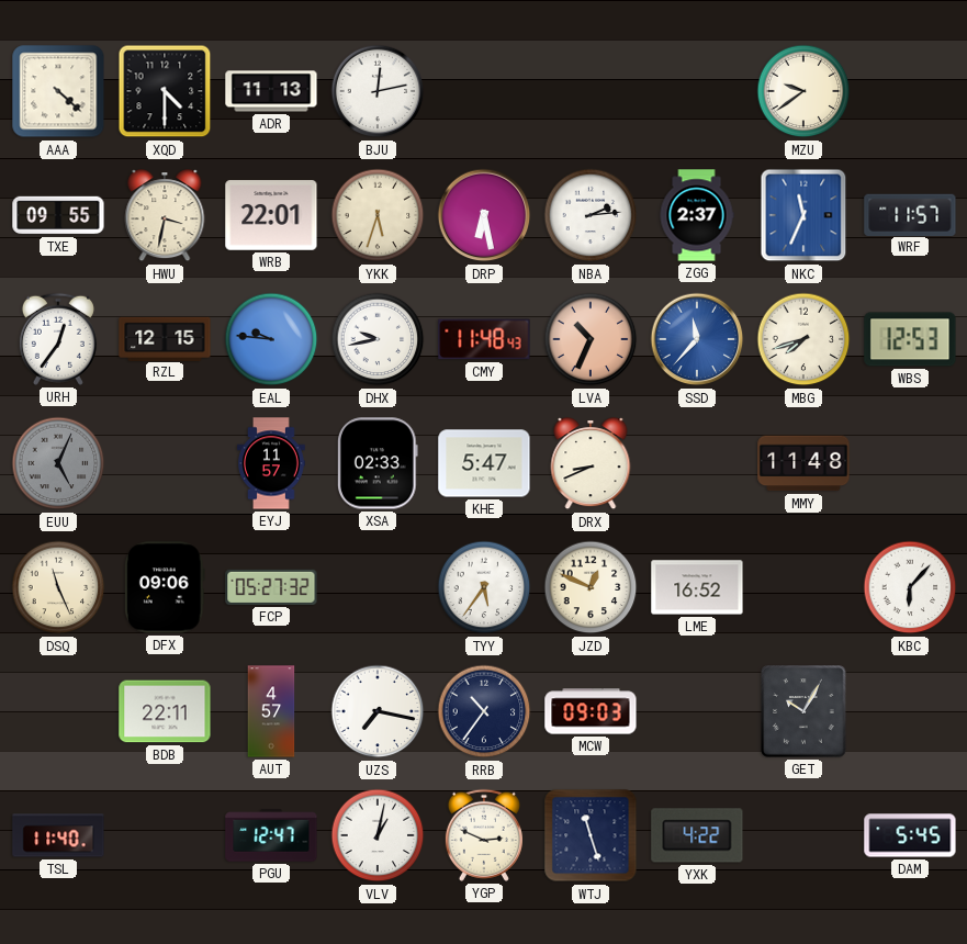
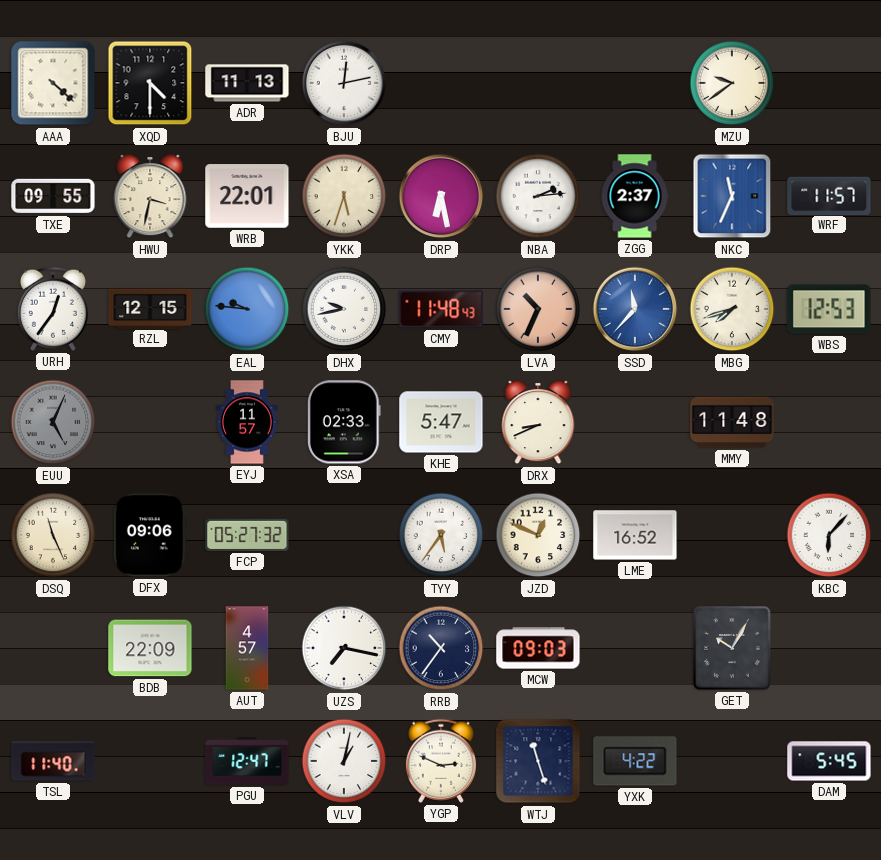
BDB: 22:11 -> 22:09
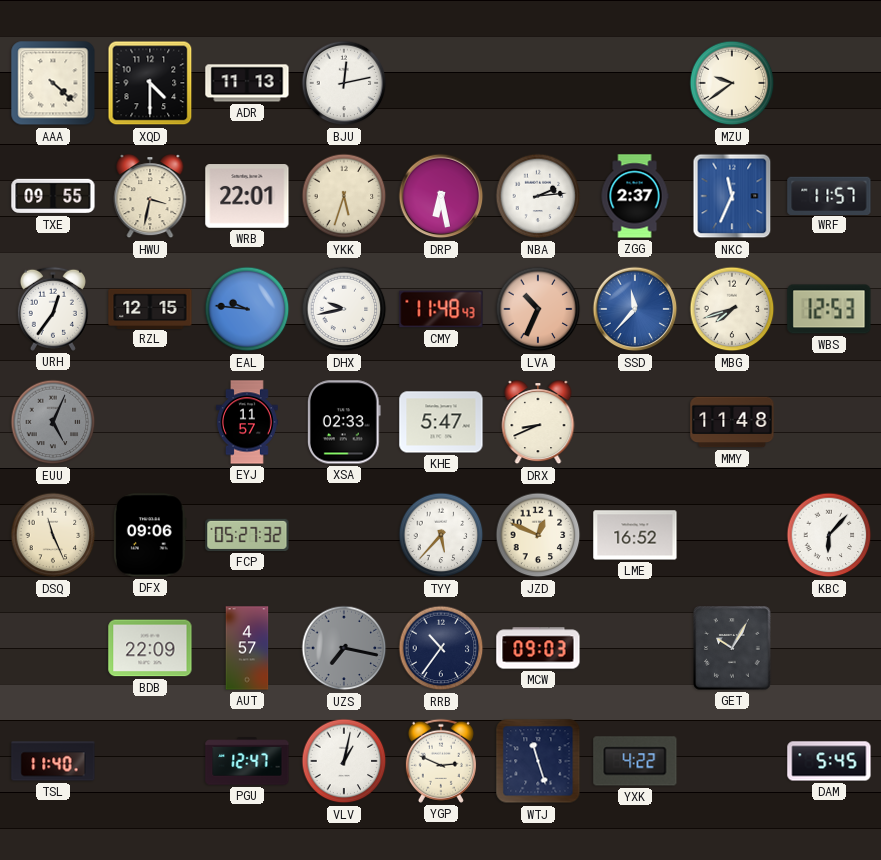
TYY: 5:36 -> 5:37
UZS dial: white -> grey
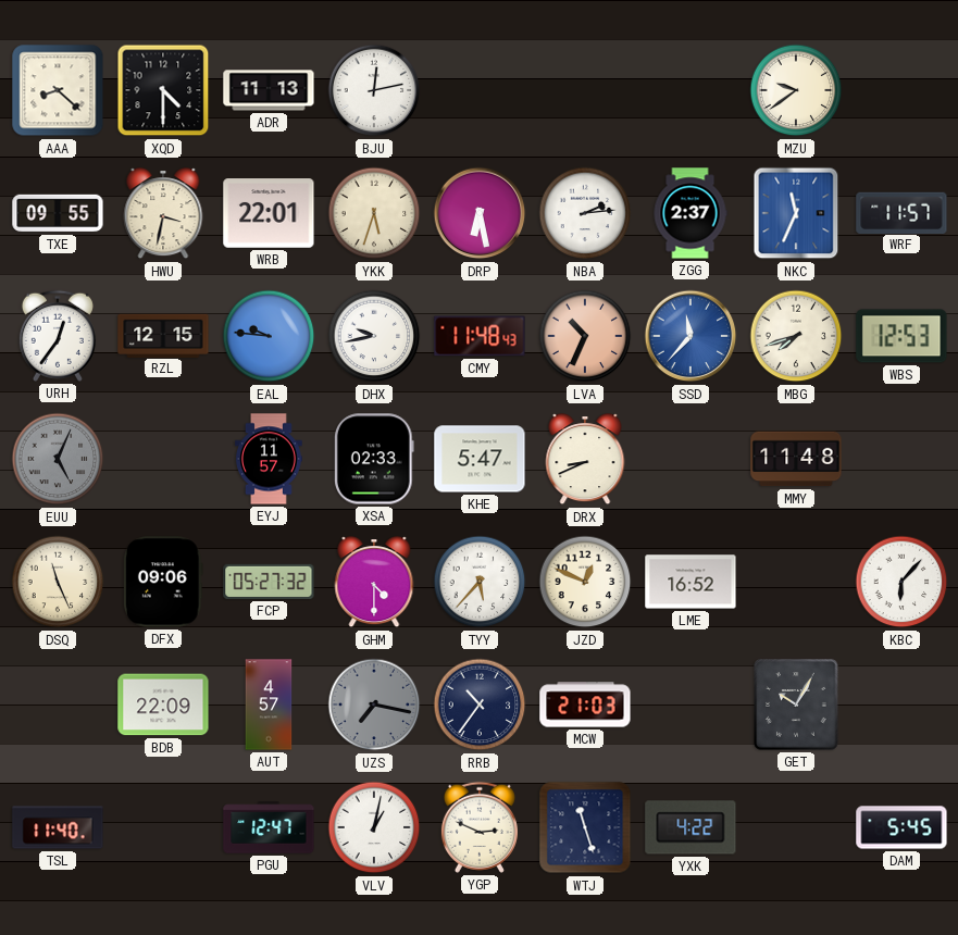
AAA: 4:22 -> 8:22
GHM: none -> 4:30
MCW: 09:03 -> 21:03
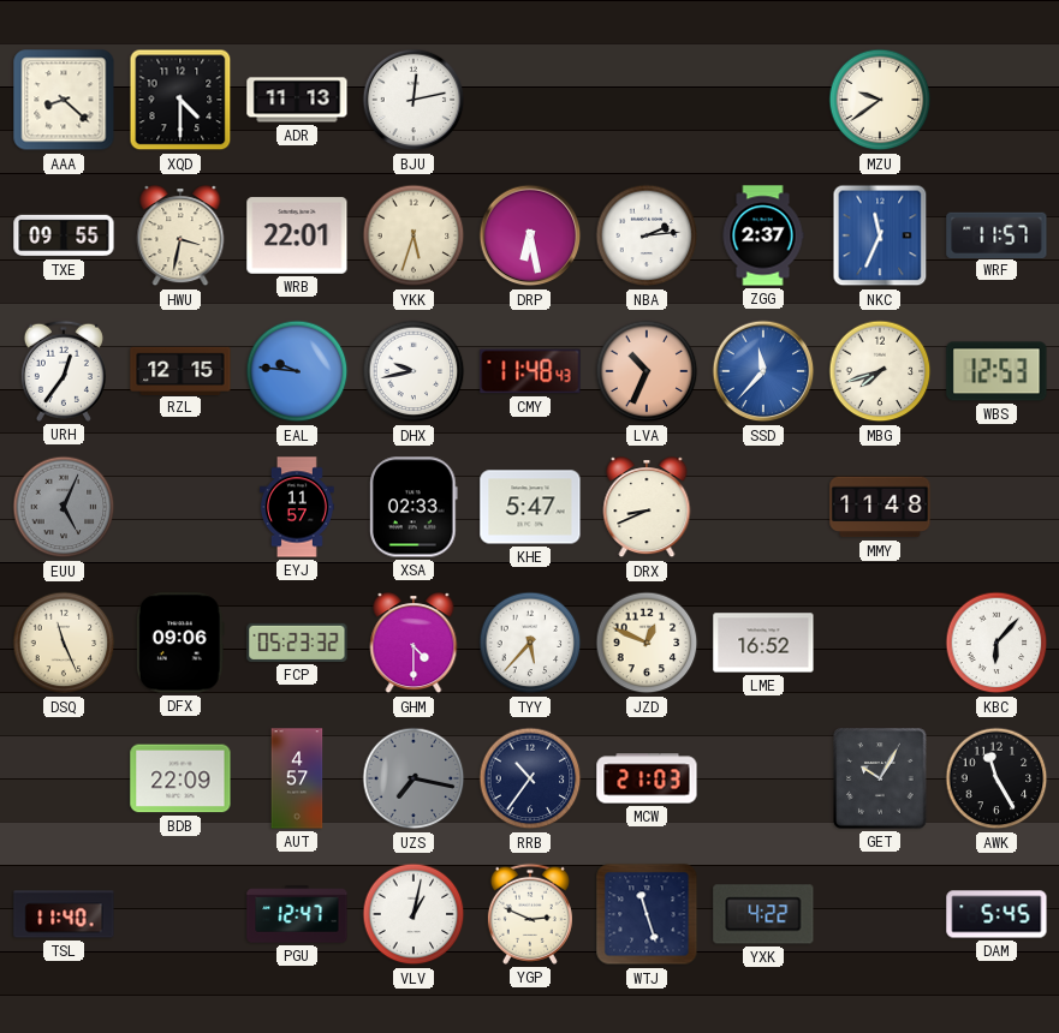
FCP: 05:27 -> 05:23
AWK: none -> 11:25
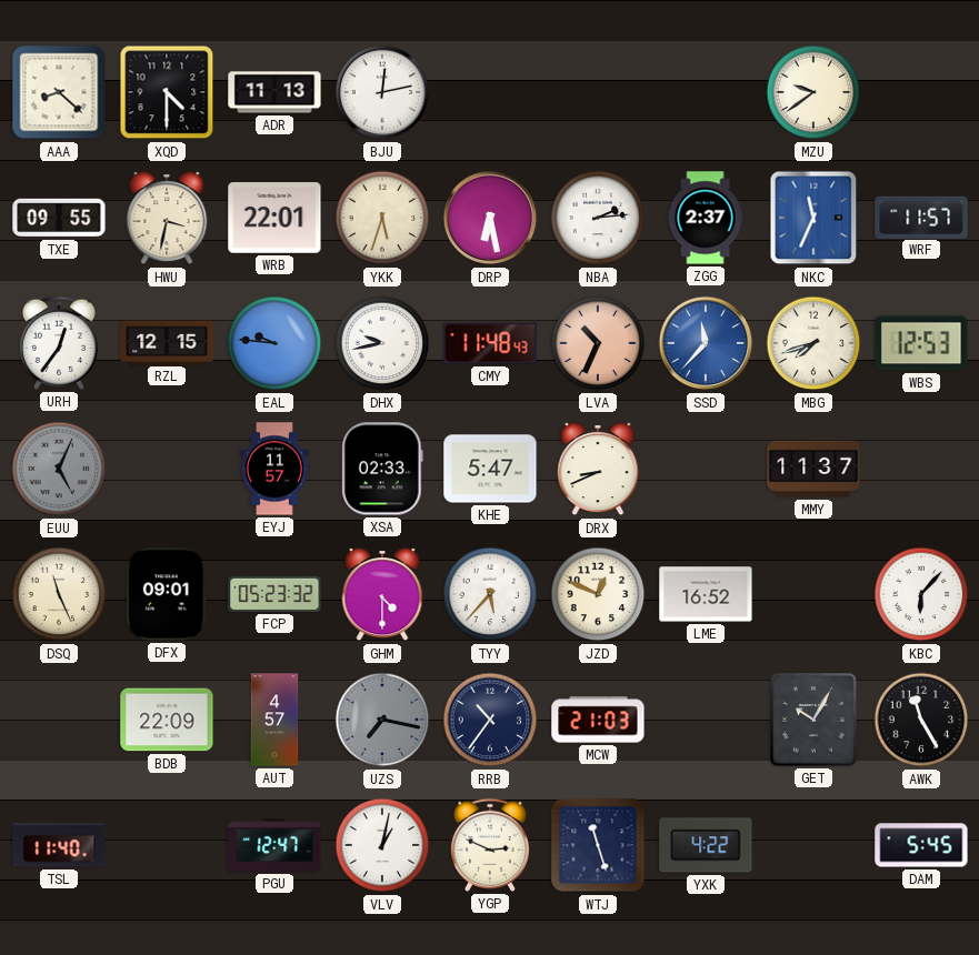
MMY: 11:48 -> 11:37
DFX: 09:06 -> 09:01
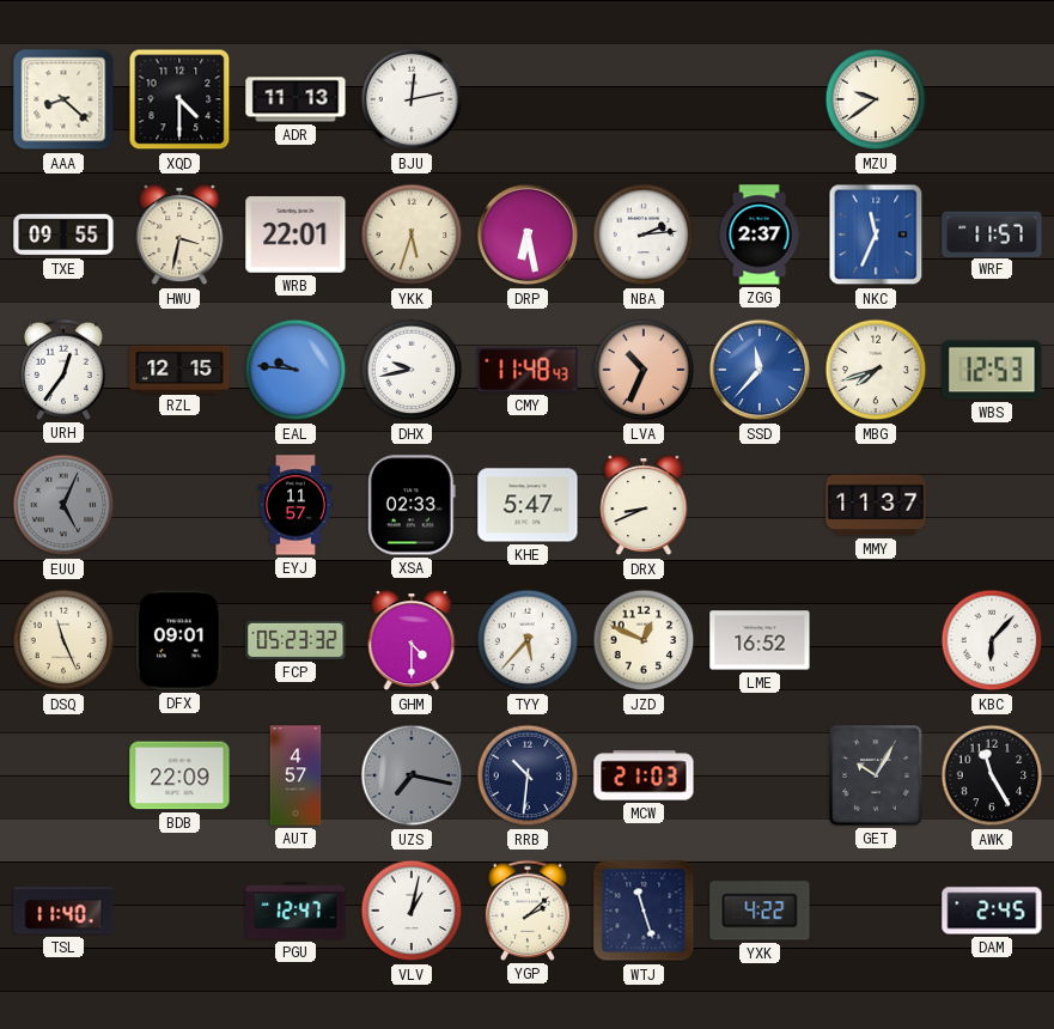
RRB: 10:36 -> 10:31
YGP: 2:49 -> 2:08
DAM: 5:45 -> 2:45
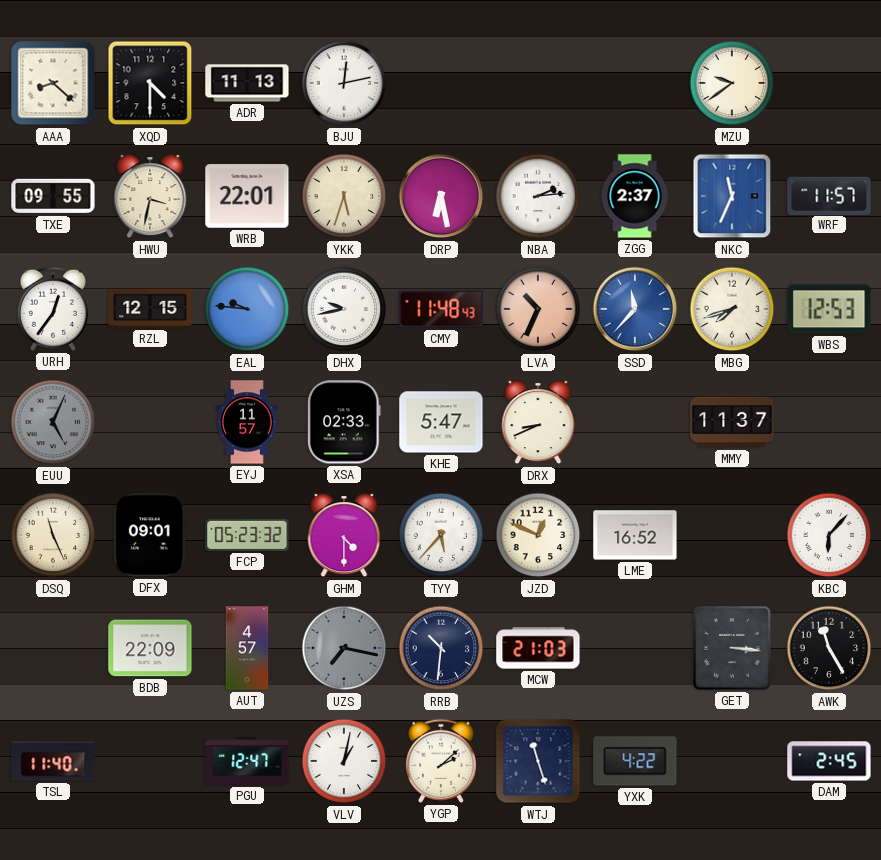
GET: 10:05 -> 3:16
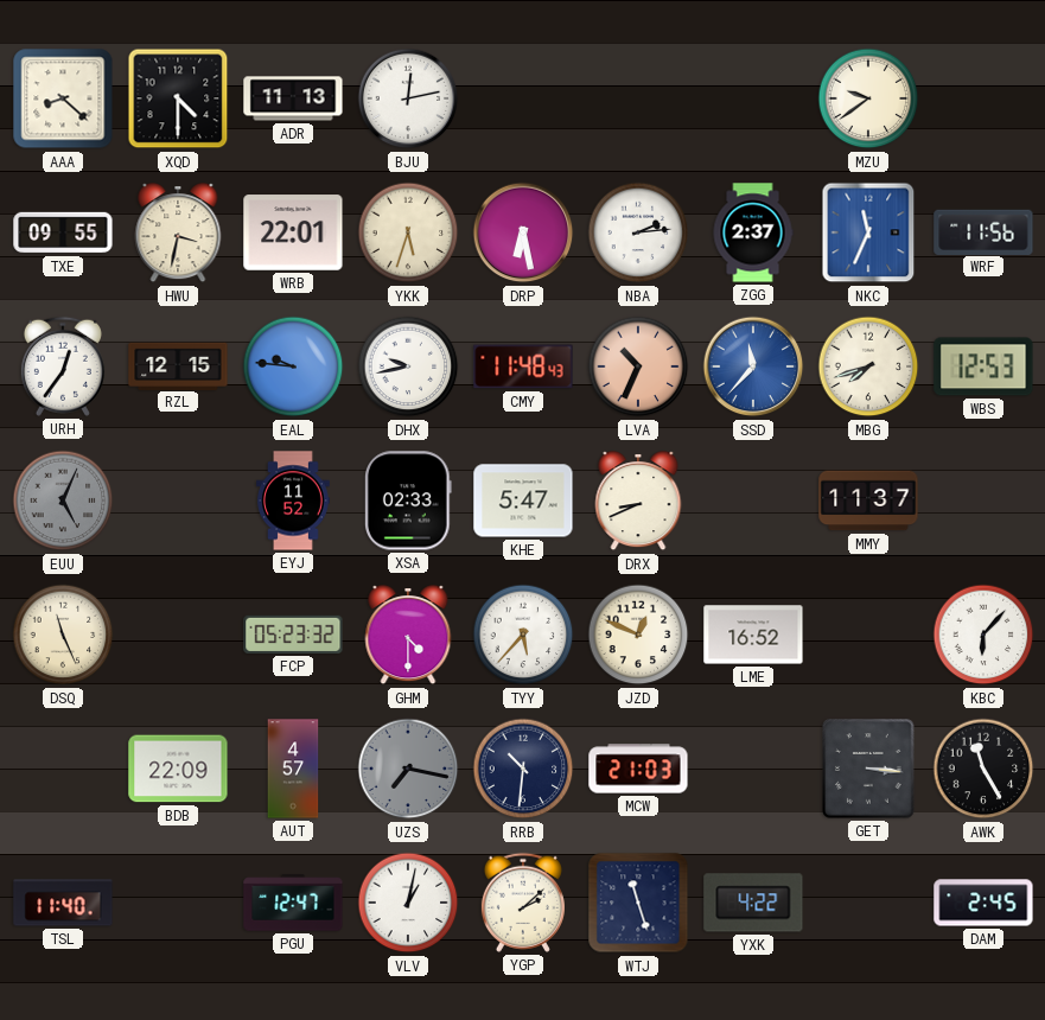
WRF: 11:57 -> 11:56
EYJ: 11:57 -> 11:52
DFX: 09:01 -> none
